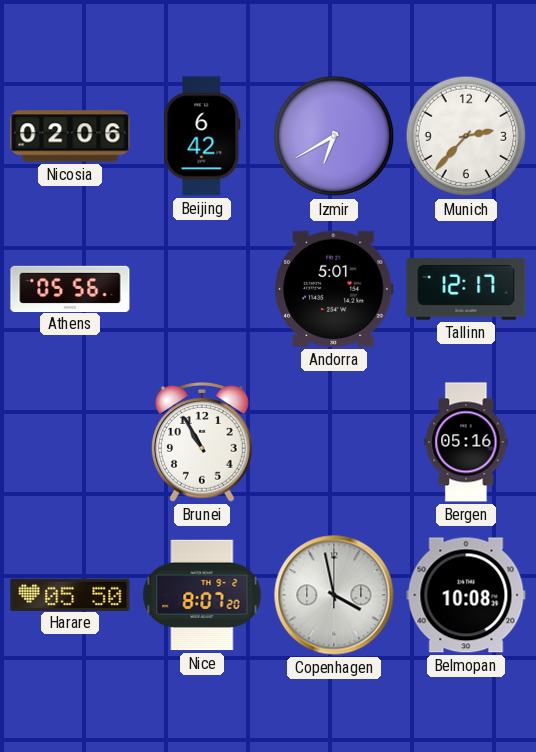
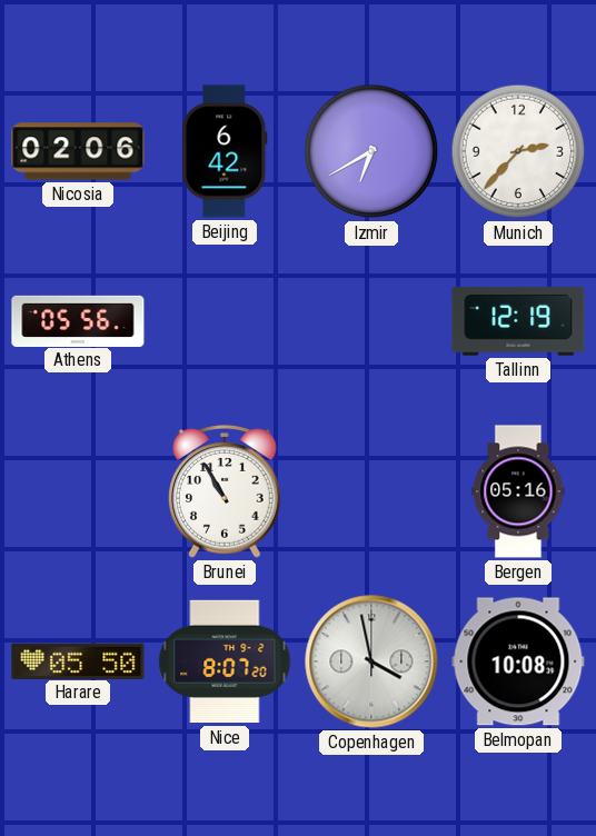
Andorra: 5:01 -> none
Tallinn: 12:17 -> 12:19
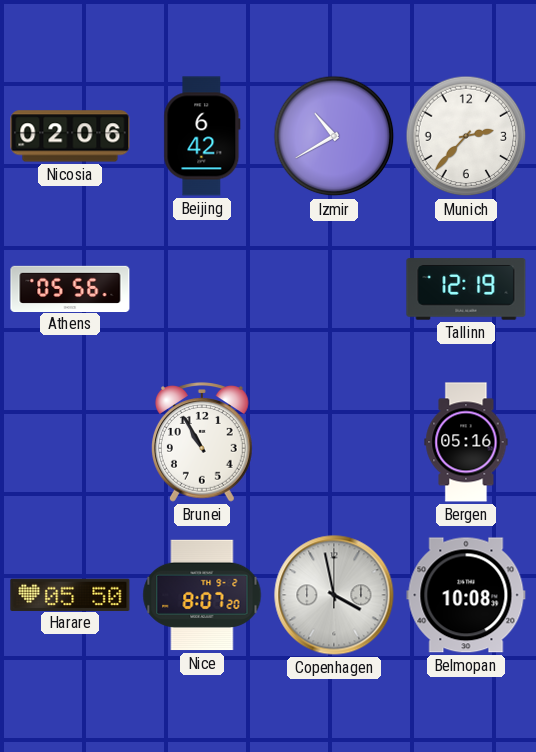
Izmir: 6:40 -> 10:40
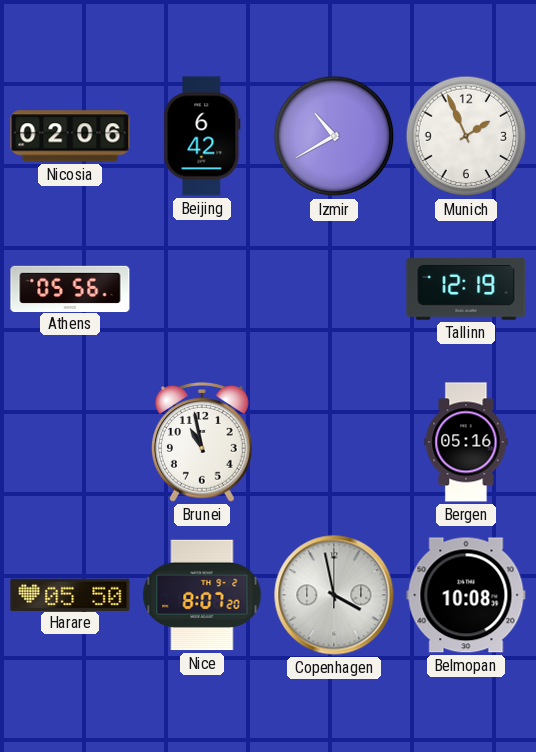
Munich: 2:37 -> 1:56
Brunei: 10:55 -> 10:58
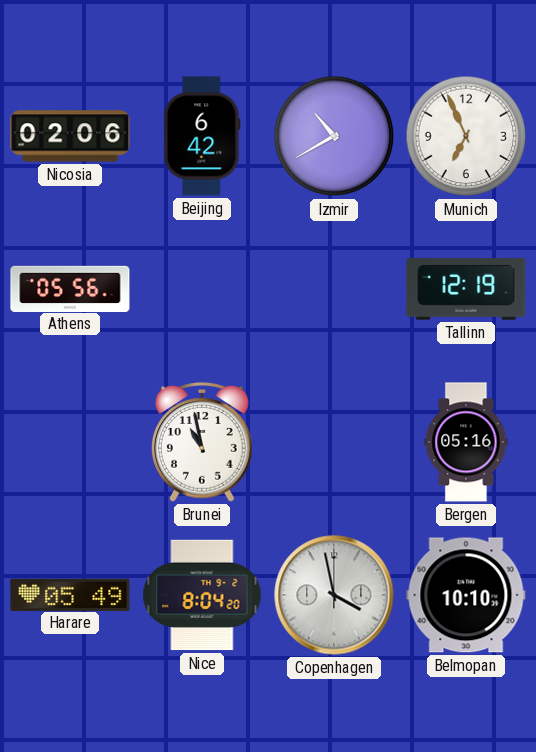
Munich: 1:56 -> 6:56
Harare: 05:50 -> 05:49
Nice: 8:07 -> 8:04
Belmopan: 10:08 -> 10:10
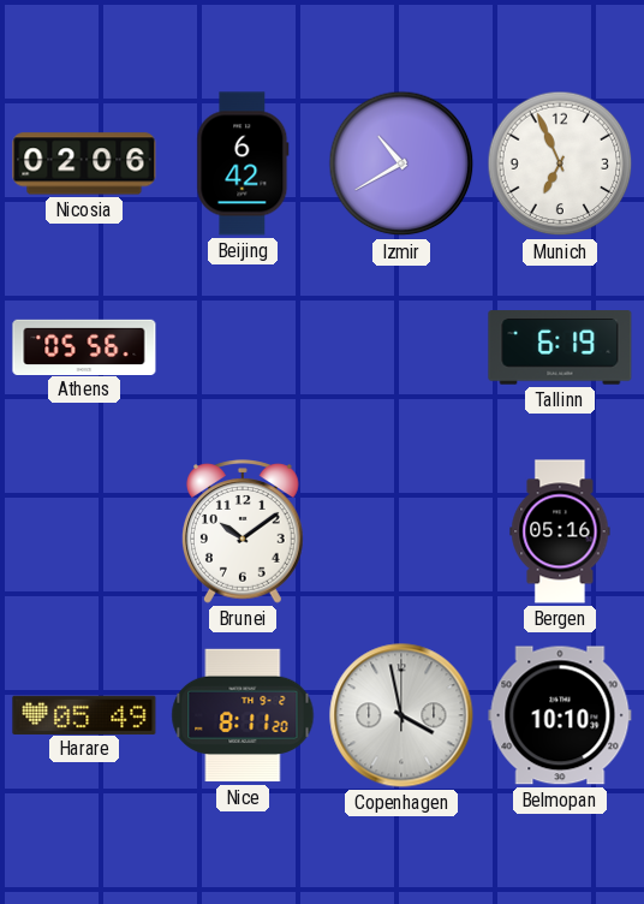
Tallinn: 12:19 -> 6:19
Brunei: 10:58 -> 10:09
Nice: 8:04 -> 8:11
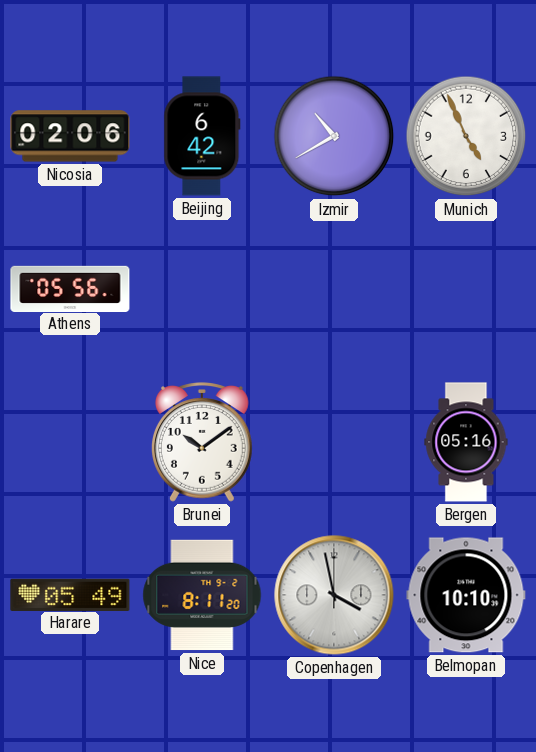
Munich: 6:56 -> 4:56
Tallinn: 6:19 -> none
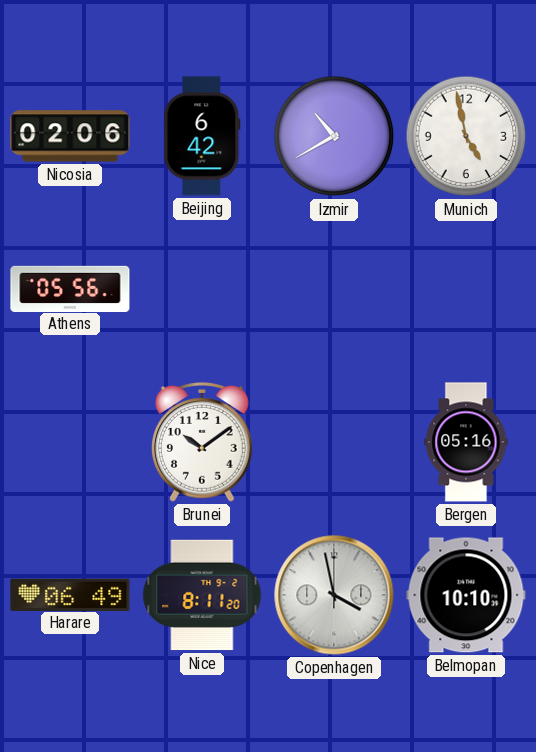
Munich: 4:56 -> 4:58
Harare: 05:49 -> 06:49
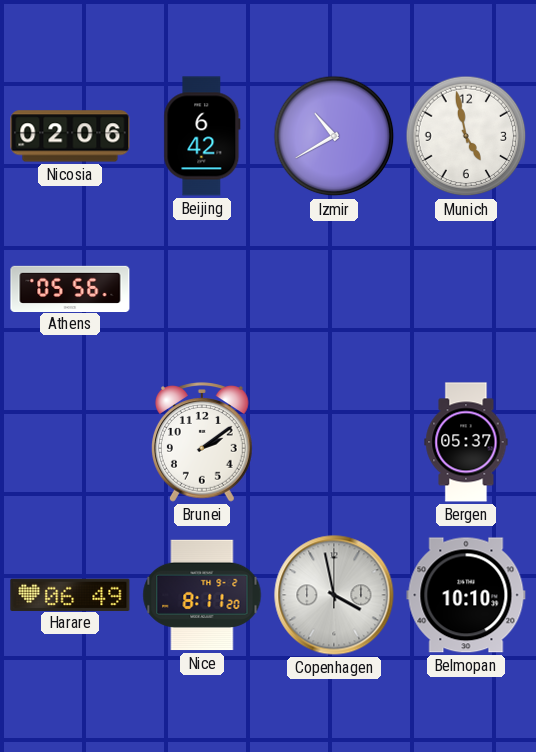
Brunei: 10:09 -> 2:09
Bergen: 05:16 -> 05:37
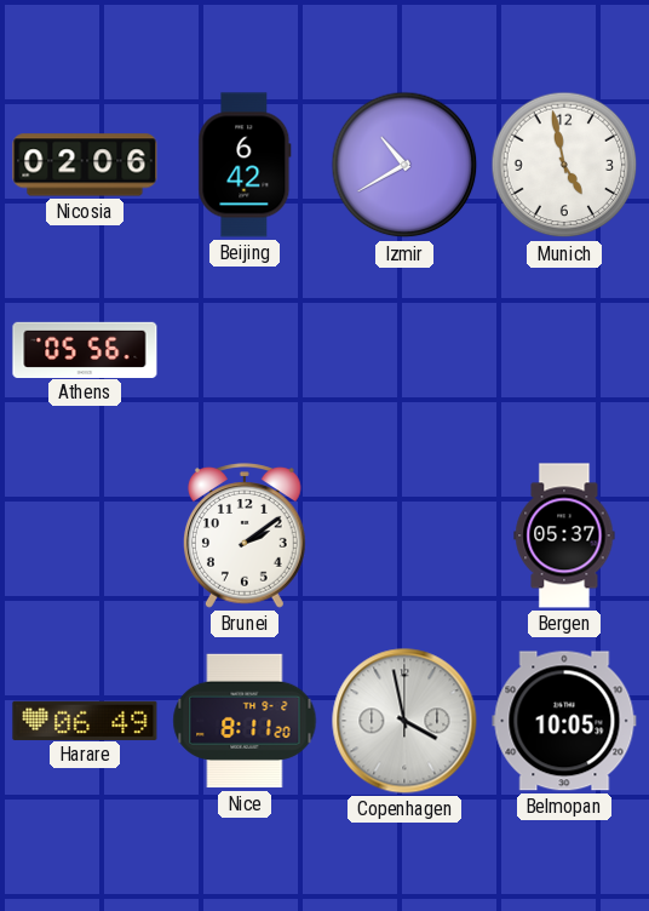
Belmopan: 10:10 -> 10:05
